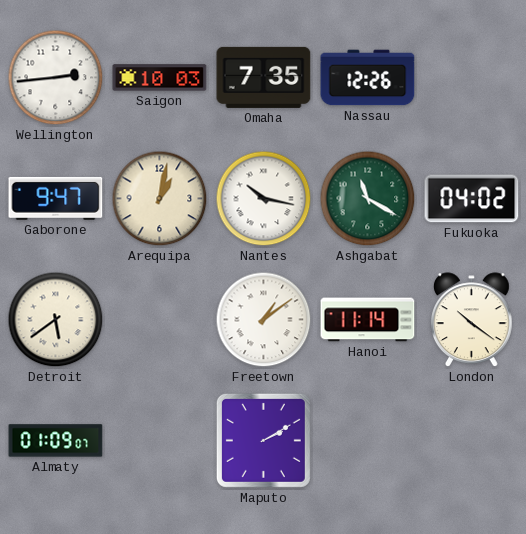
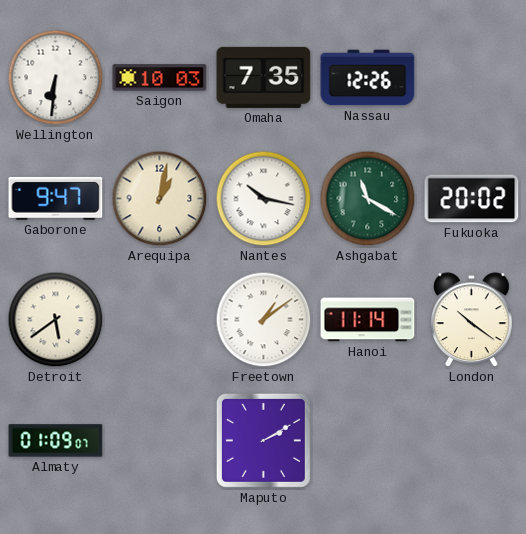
Wellington: 2:44 -> 6:31
Fukuoka: 04:02 -> 20:02
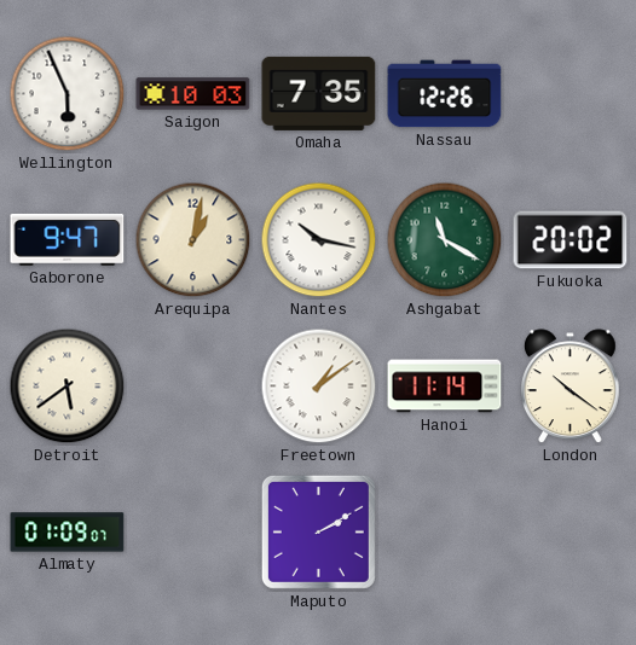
Wellington: 6:31 -> 5:56
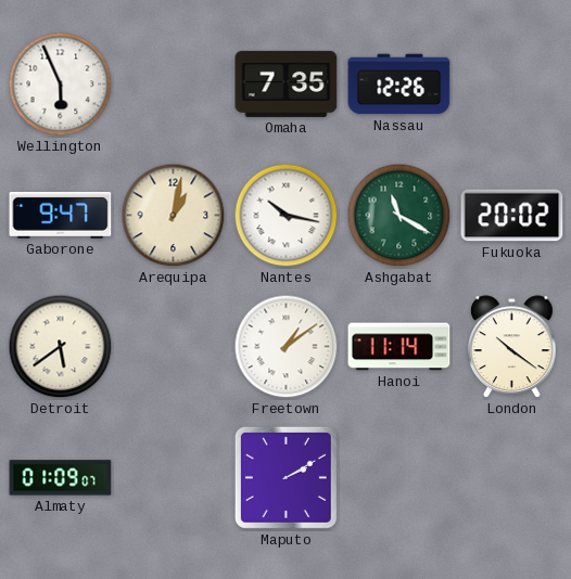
Saigon: 10:03 -> none
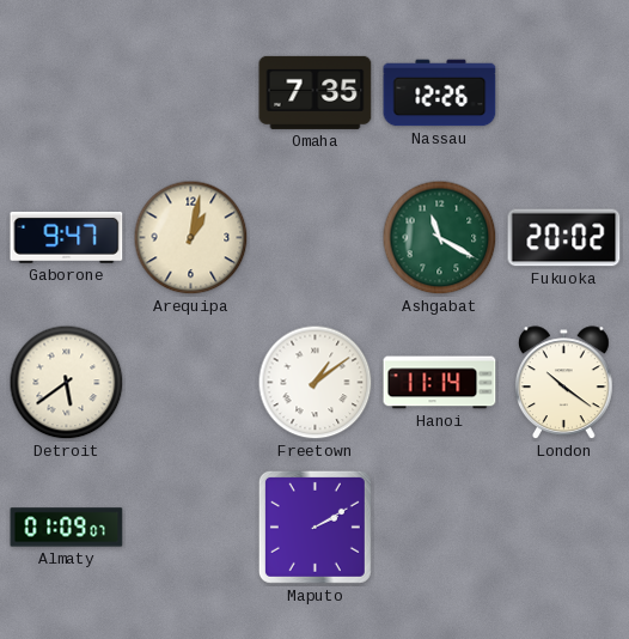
Wellington: 5:56 -> none
Nantes: 10:17 -> none
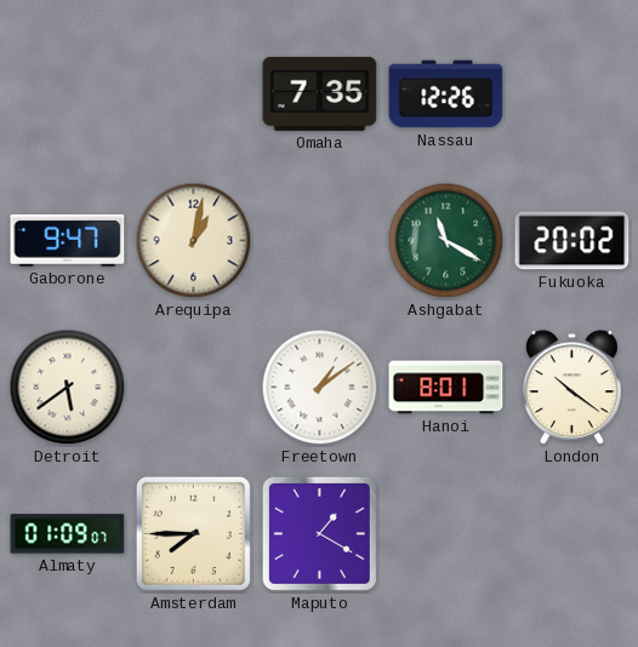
Hanoi: 11:14 -> 8:01
Amsterdam: none -> 7:45
Maputo: 2:10 -> 1:20
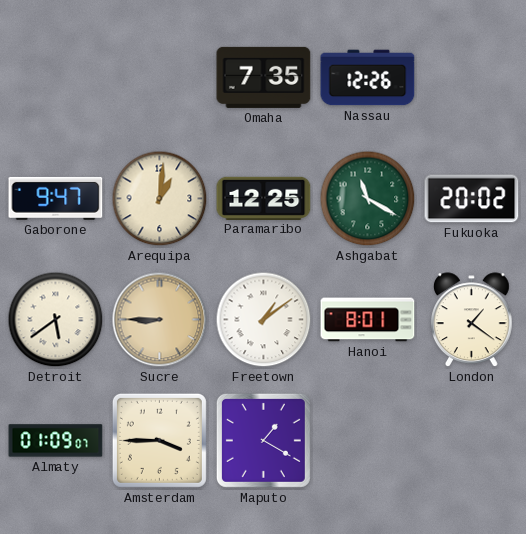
Arequipa: 1:02 -> 1:01
Paramaribo: none -> 12:25
Sucre: none -> 8:45
London: 10:21 -> 1:21
Amsterdam: 7:45 -> 3:45
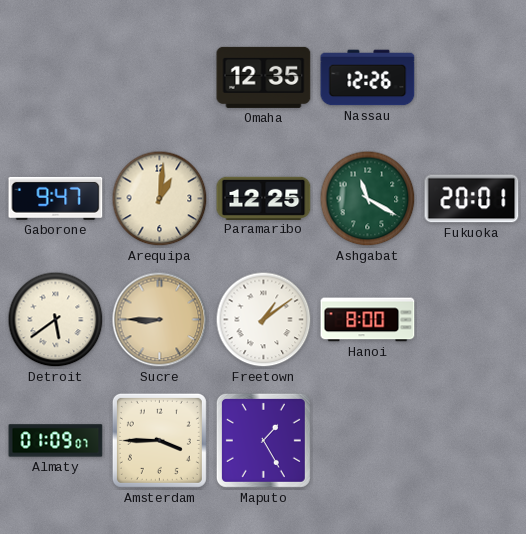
Omaha: 7:35 -> 12:35
Fukuoka: 20:02 -> 20:01
Hanoi: 8:01 -> 8:00
London: 1:21 -> none
Maputo: 1:20 -> 1:25
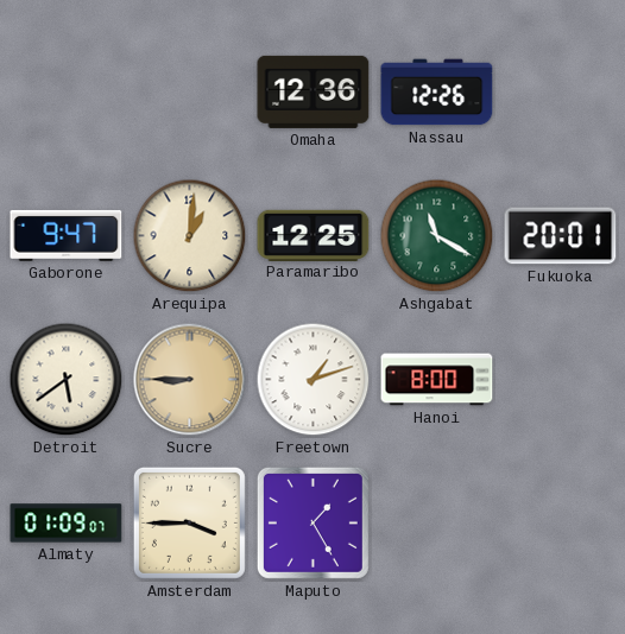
Omaha: 12:35 -> 12:36
Freetown: 1:09 -> 1:12
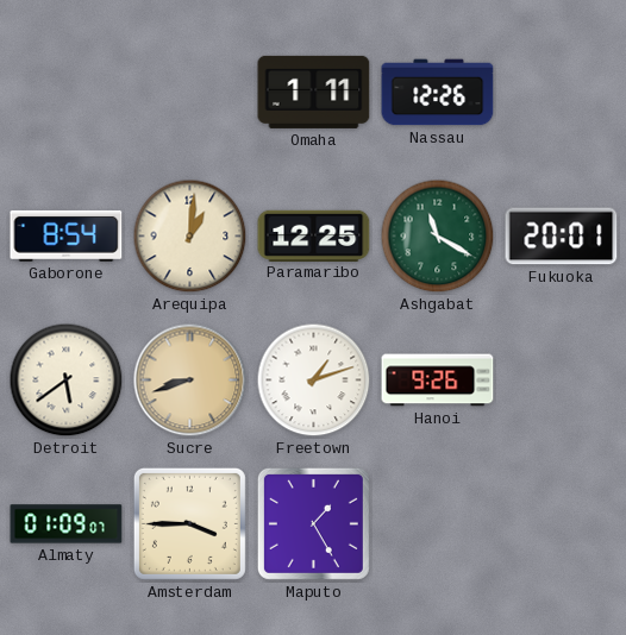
Omaha: 12:36 -> 1:11
Gaborone: 9:47 -> 8:54
Sucre: 8:45 -> 8:42
Hanoi: 8:00 -> 9:26
